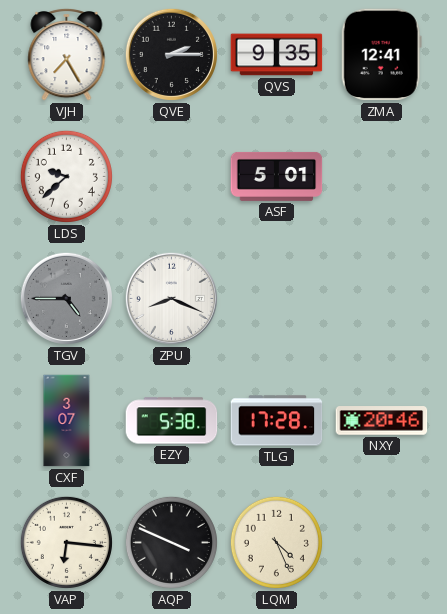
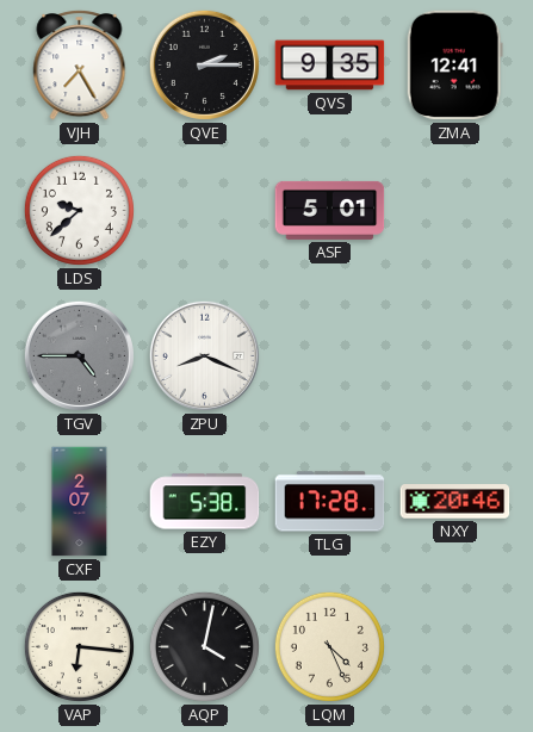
CXF: 3:07 -> 2:07
AQP: 3:49 -> 4:02
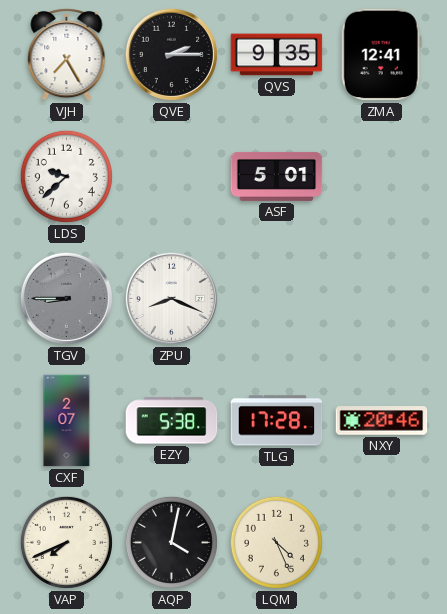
TGV: 4:45 -> 8:45
VAP: 6:16 -> 7:41
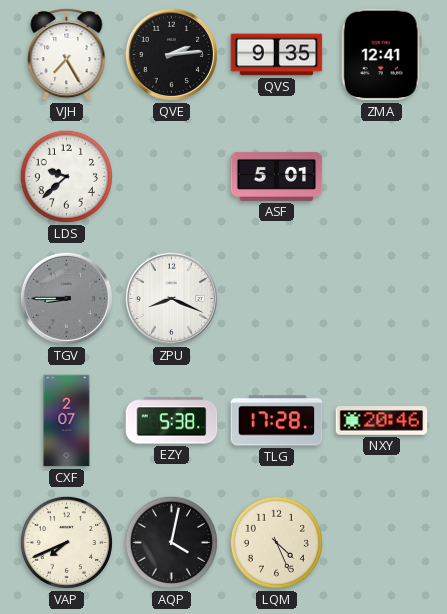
QVE: 2:15 -> 2:14
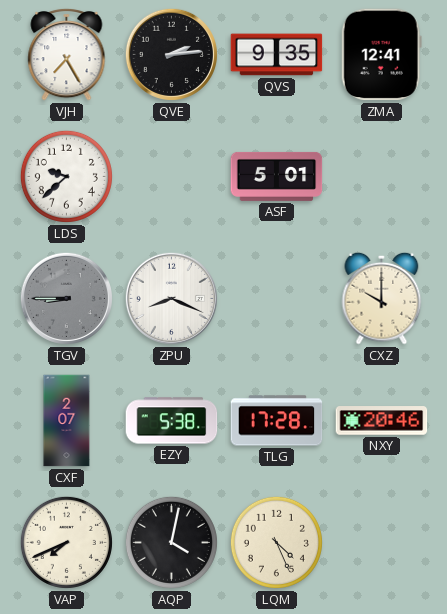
CXZ: none -> 10:00
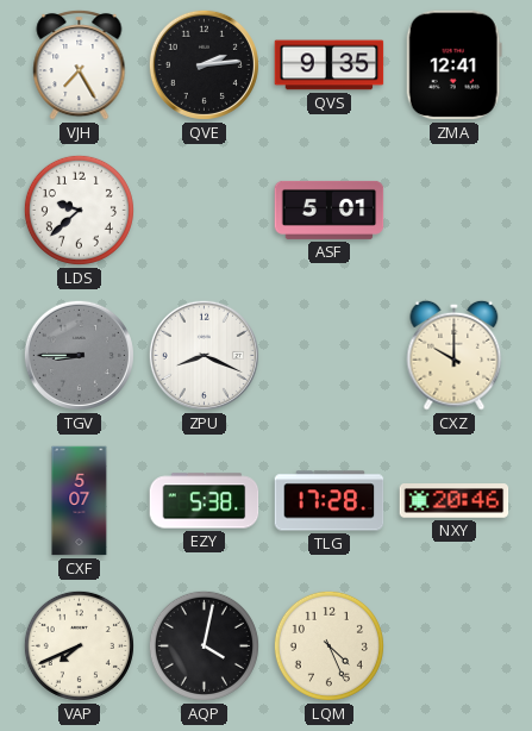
CXF: 2:07 -> 5:07
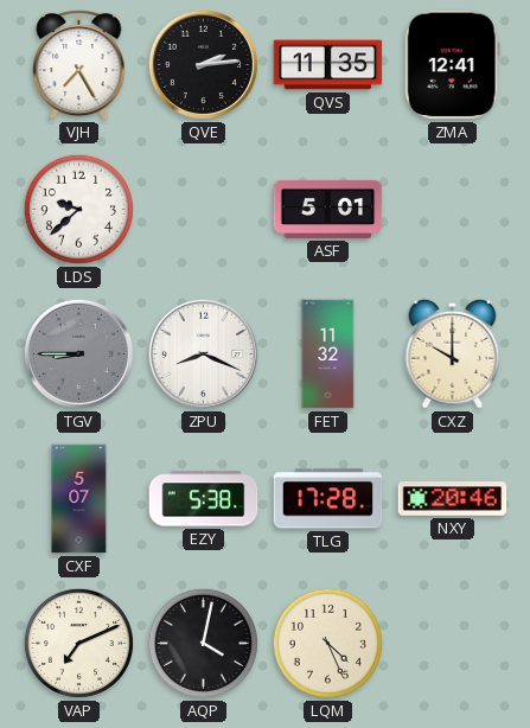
QVS: 9:35 -> 11:35
FET: none -> 11:32
VAP: 7:41 -> 7:11
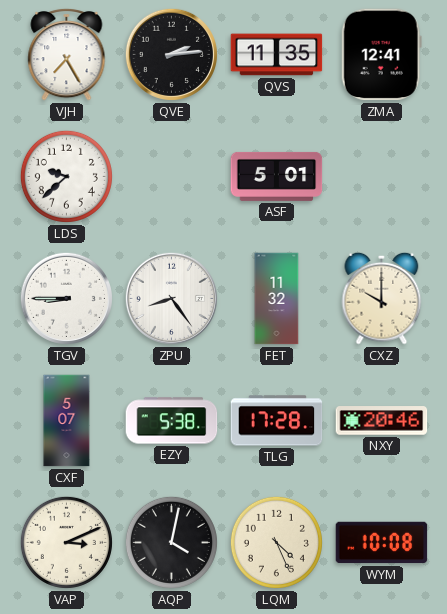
TGV dial: grey -> white
ZPU: 8:19 -> 8:24
VAP: 7:11 -> 3:11
WYM: none -> 10:08
